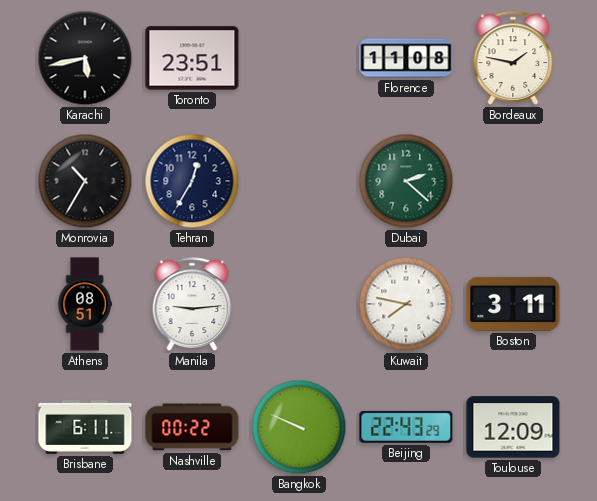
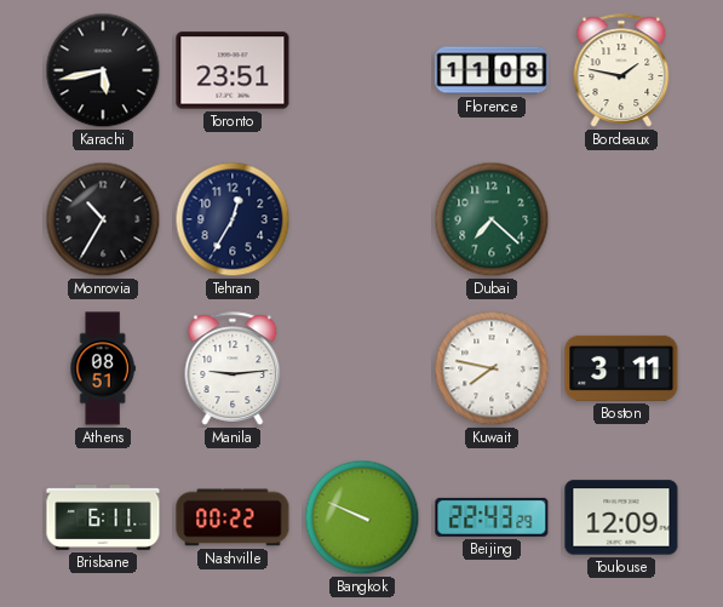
Dubai: 2:22 -> 7:22
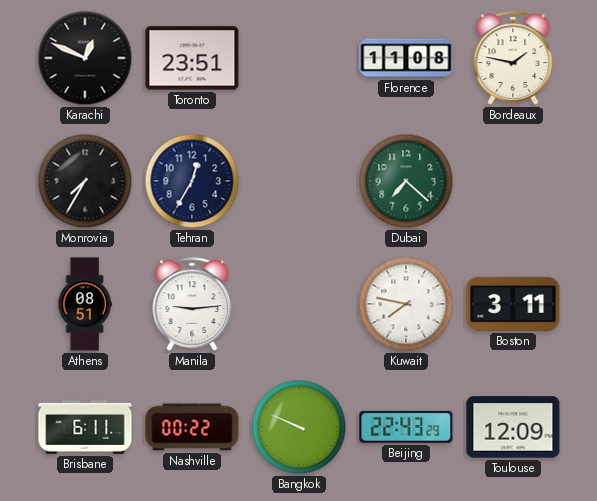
Karachi: 5:43 -> 12:49
Monrovia: 10:35 -> 7:35
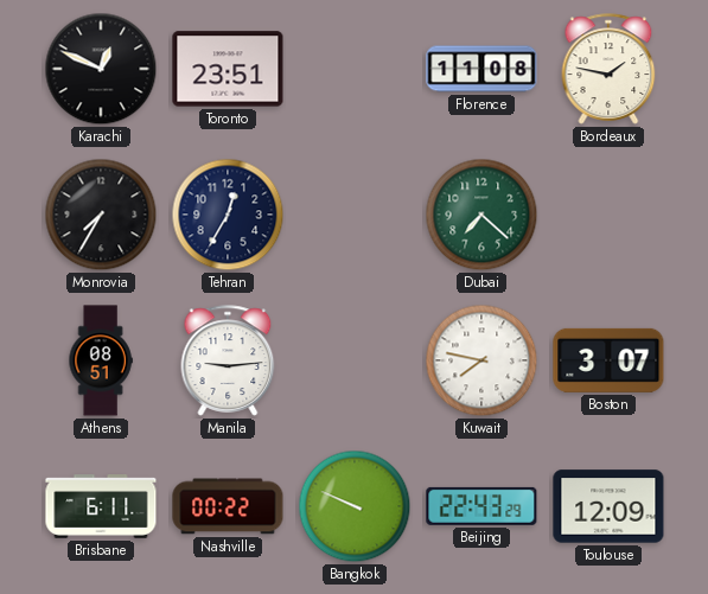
Boston: 3:11 -> 3:07
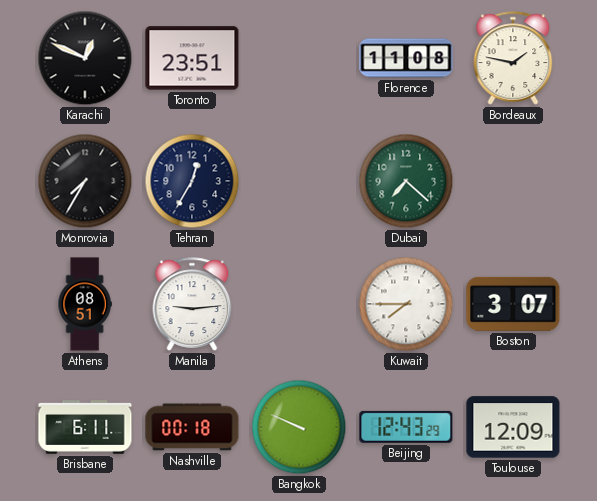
Kuwait: 7:47 -> 7:45
Nashville: 00:22 -> 00:18
Beijing: 22:43 -> 12:43
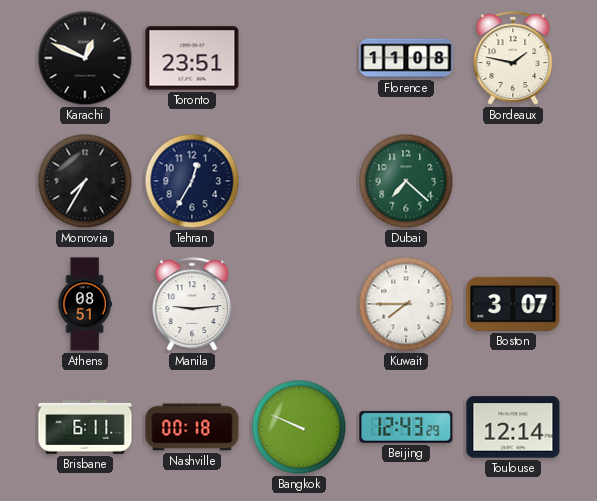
Toulouse: 12:09 -> 12:14
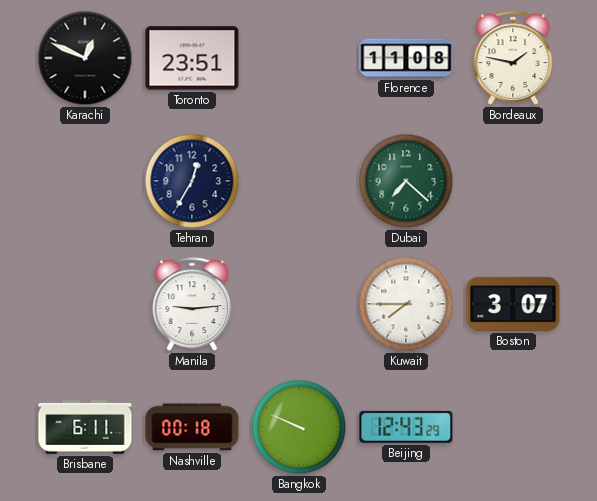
Monrovia: 7:35 -> none
Athens: 08:51 -> none
Toulouse: 12:14 -> none
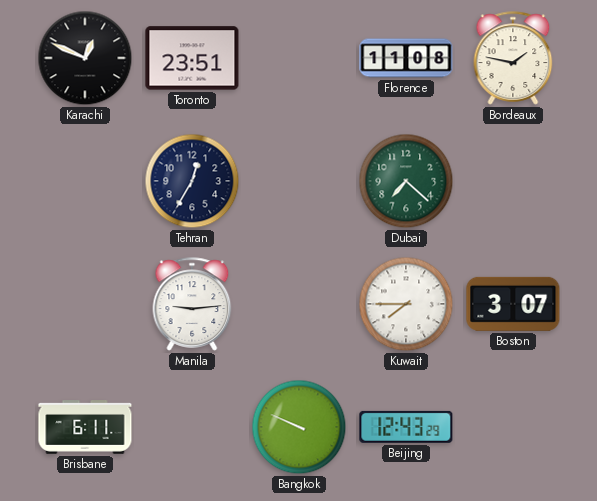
Nashville: 00:18 -> none
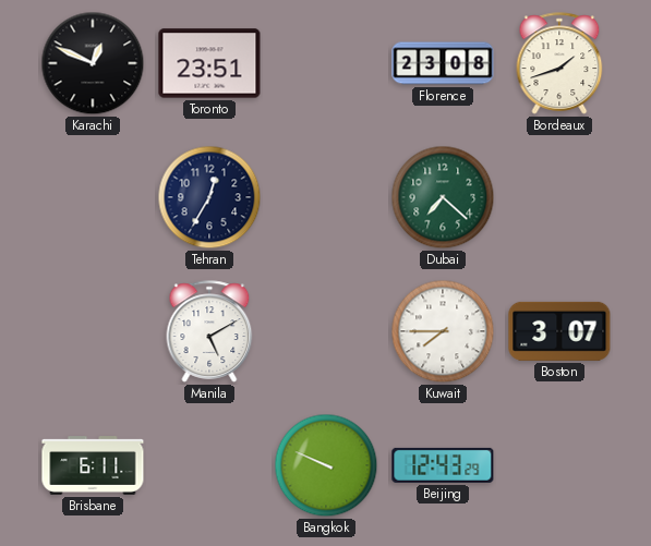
Florence: 11:08 -> 23:08
Bordeaux: 1:47 -> 1:42
Manila: 9:14 -> 5:10
